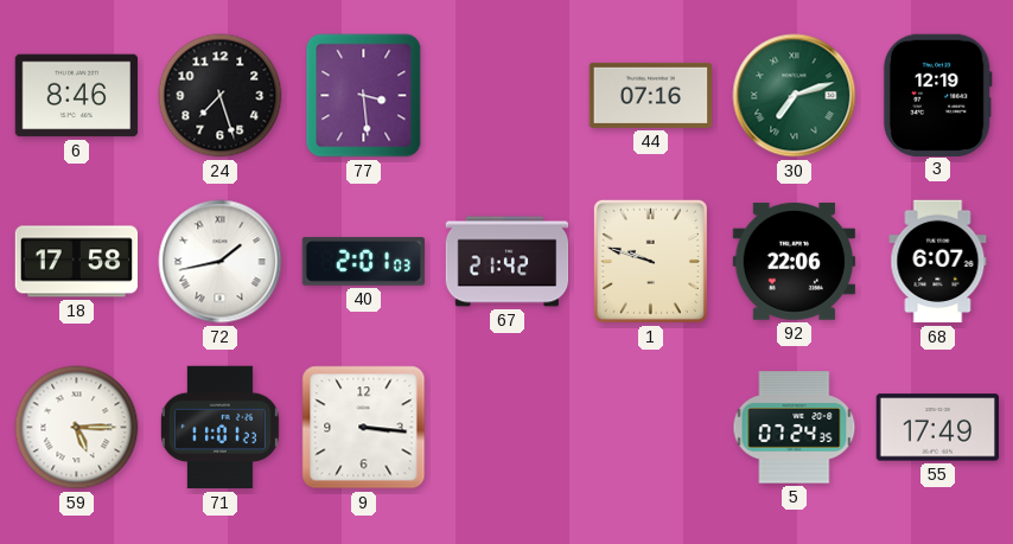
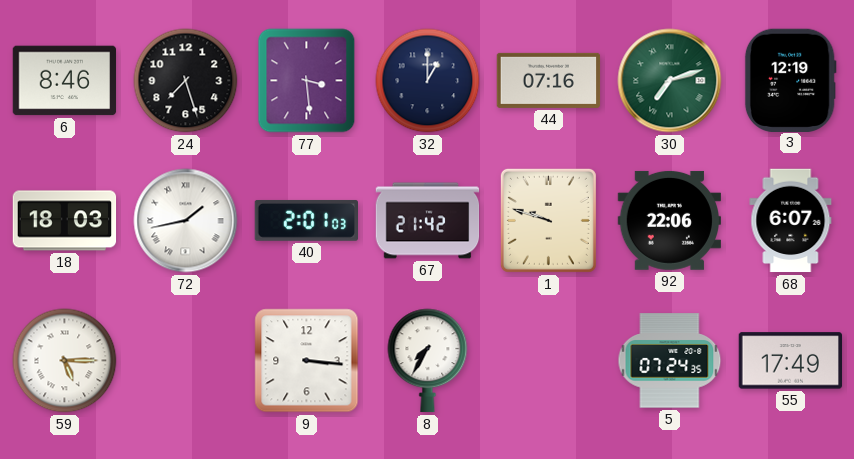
32: none -> 1:00
18: 17:58 -> 18:03
71: 11:01 -> none
8: none -> 7:35
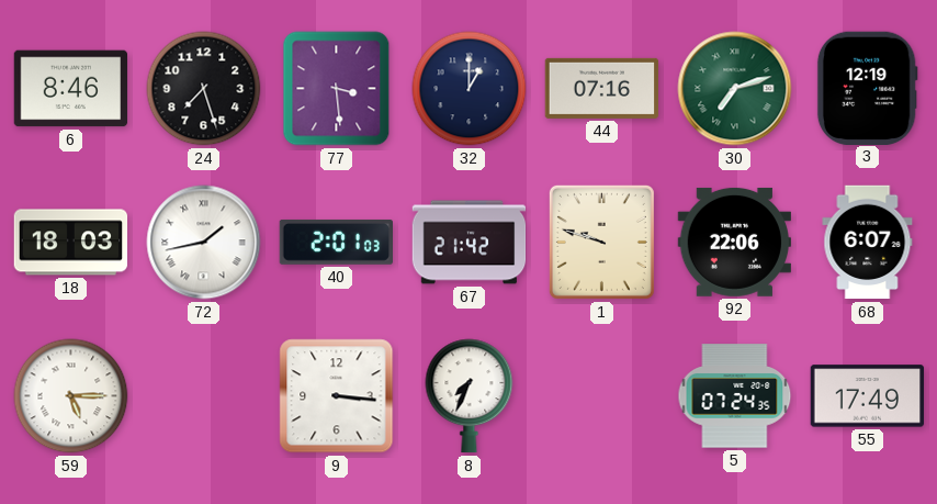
8: 7:35 -> 7:34
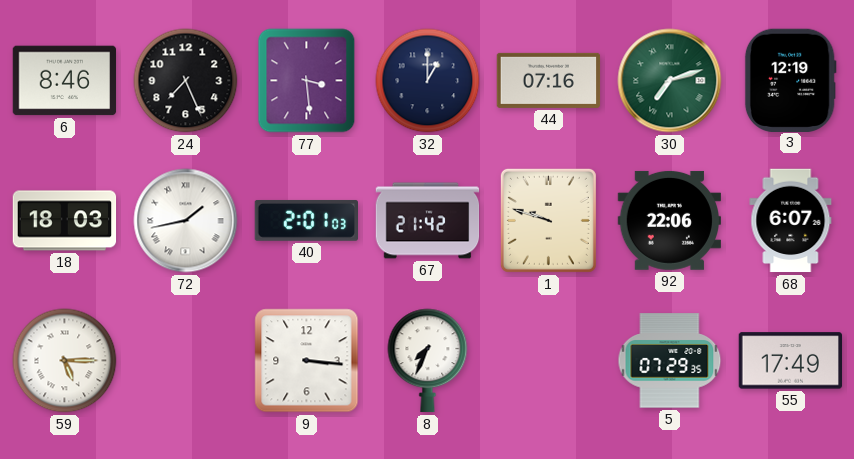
24: 7:27 -> 7:26
5: 07:24 -> 07:29
